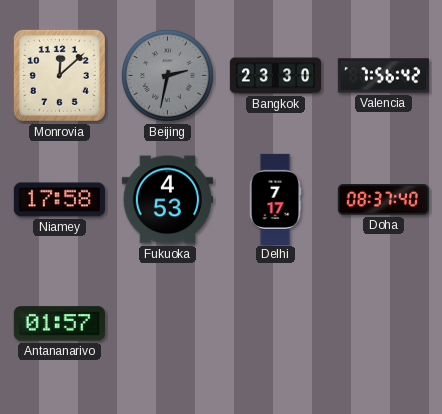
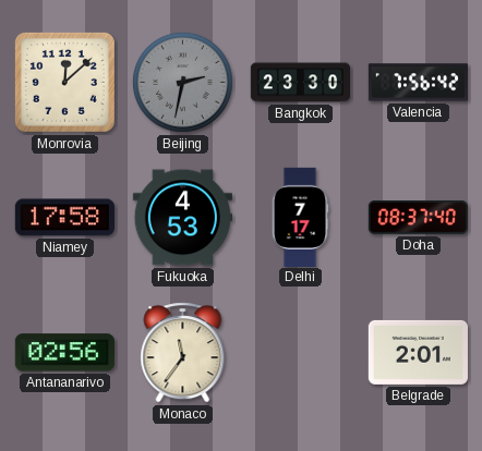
Antananarivo: 01:57 -> 02:56
Monaco: none -> 11:36
Belgrade: none -> 2:01
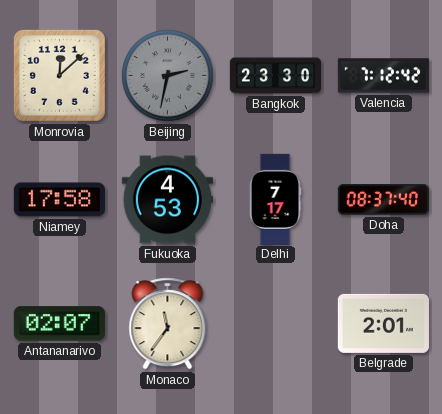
Valencia: 7:56 -> 7:12
Antananarivo: 02:56 -> 02:07
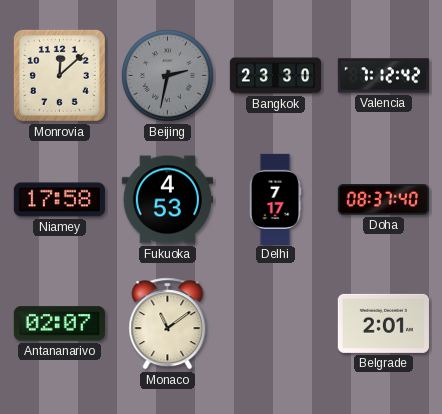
Monaco: 11:36 -> 11:09
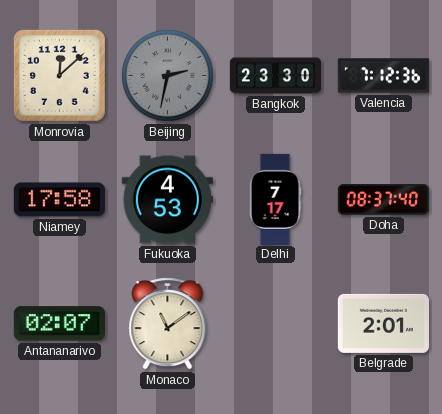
Valencia: 7:12:42 -> 7:12:36
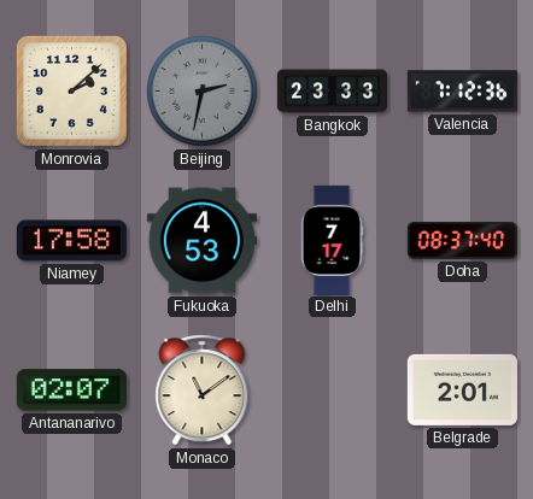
Monrovia: 12:08 -> 2:08
Bangkok: 23:30 -> 23:33
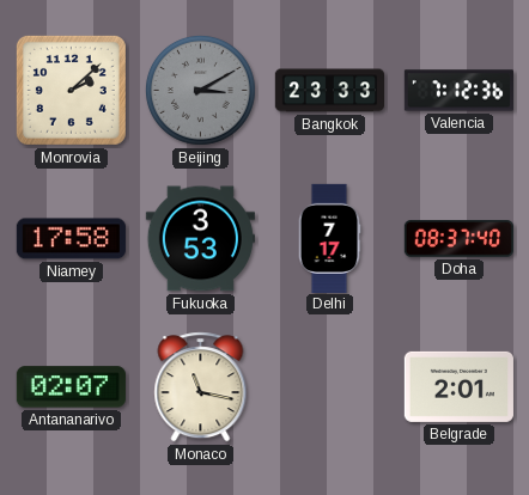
Beijing: 2:32 -> 3:10
Fukuoka: 4:53 -> 3:53
Monaco: 11:09 -> 11:17
